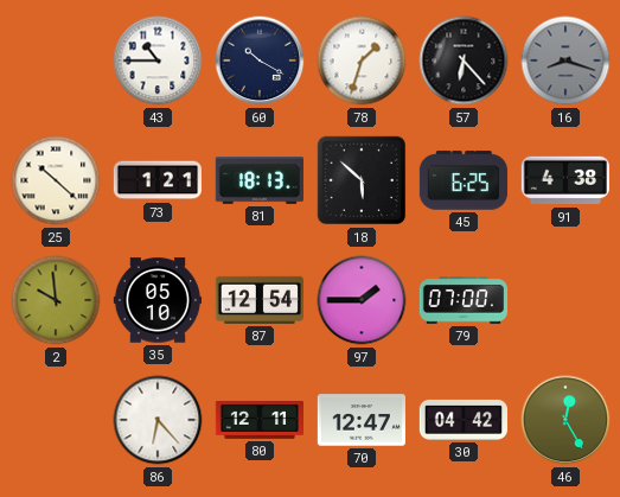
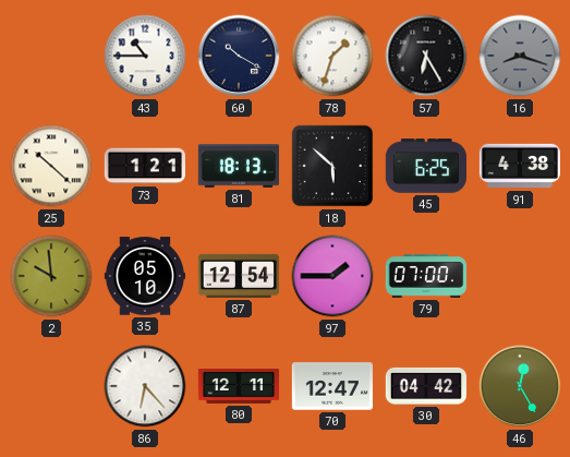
57: 6:23 -> 6:25
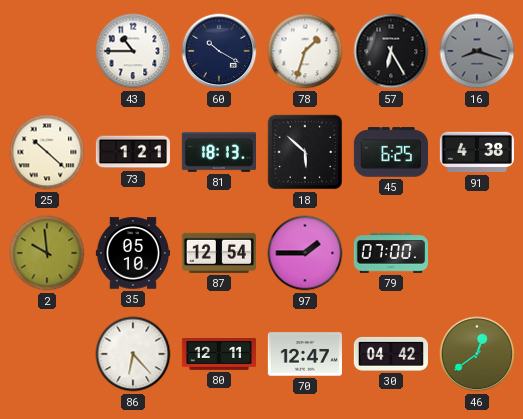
46: 12:25 -> 12:39
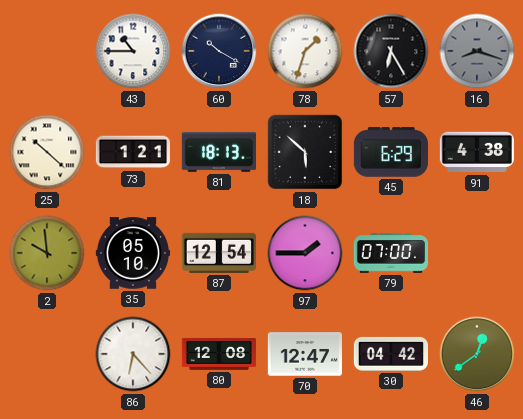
45: 6:25 -> 6:29
80: 12:11 -> 12:08
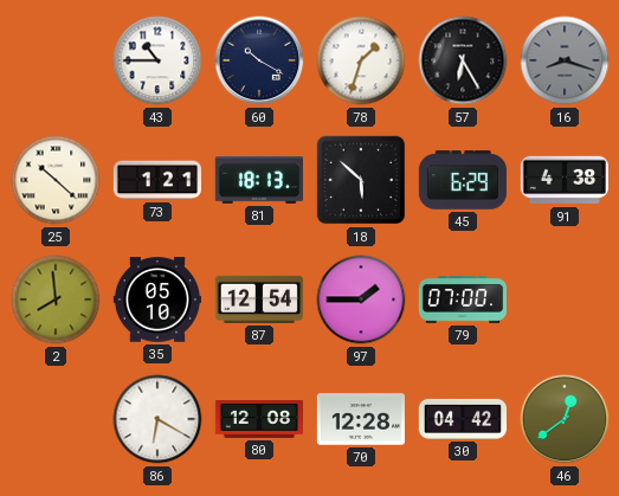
2: 9:59 -> 7:59
86: 6:23 -> 6:20
70: 12:47 -> 12:28
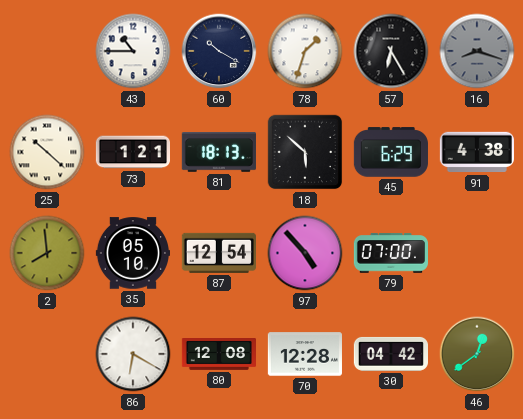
97: 1:45 -> 4:53
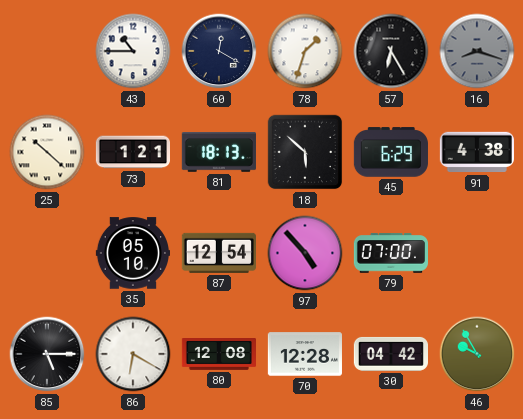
60: 10:20 -> 12:20
2: 7:59 -> none
85: none -> 5:15
46: 12:39 -> 9:55
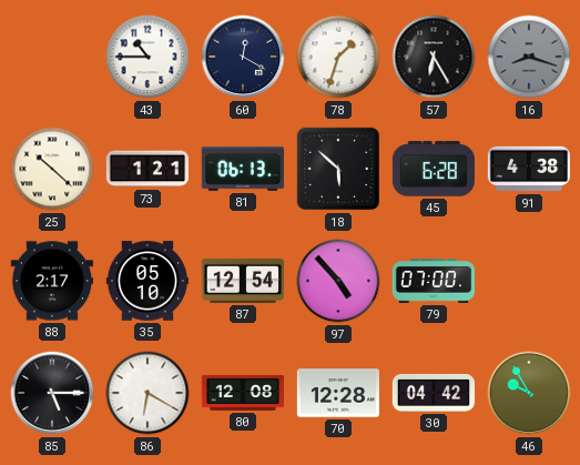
81: 18:13 -> 06:13
45: 6:29 -> 6:28
88: none -> 2:17
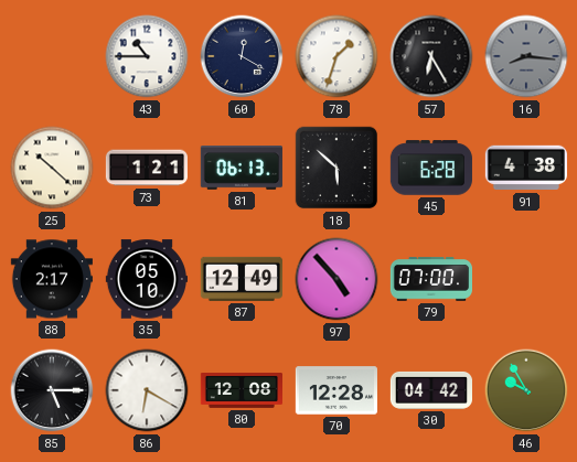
16: 8:18 -> 8:16
87: 12:54 -> 12:49
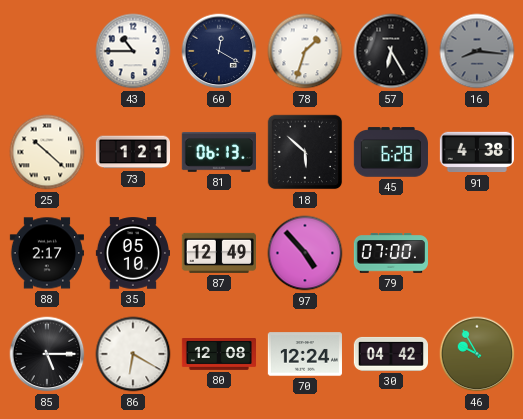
70: 12:28 -> 12:24
